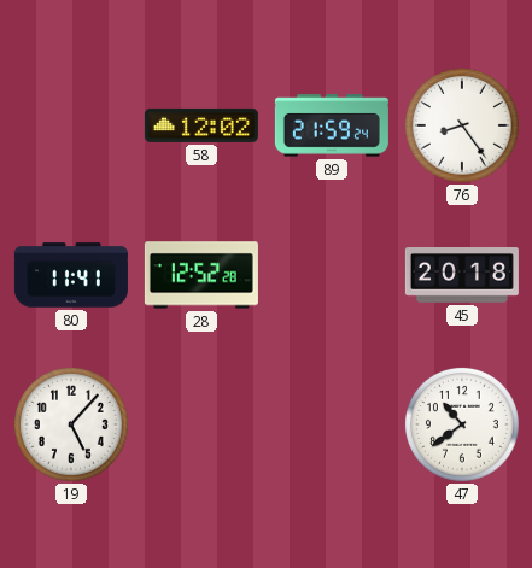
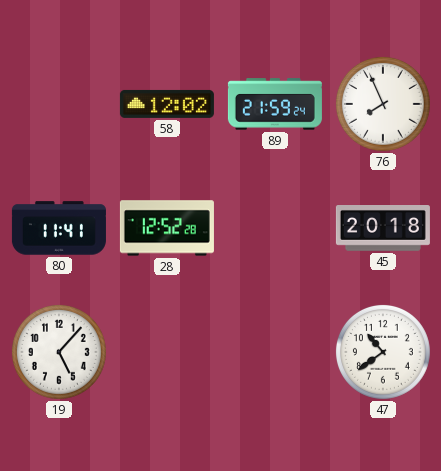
76: 8:24 -> 7:56
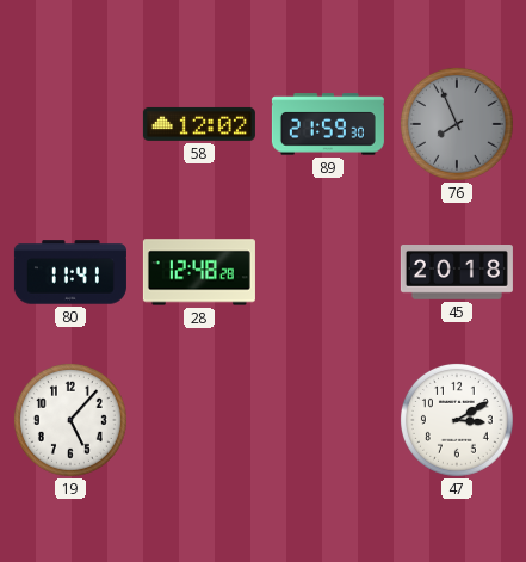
89: 21:59:24 -> 21:59:30
76 dial: white -> grey
28: 12:52 -> 12:48
47: 10:39 -> 3:10
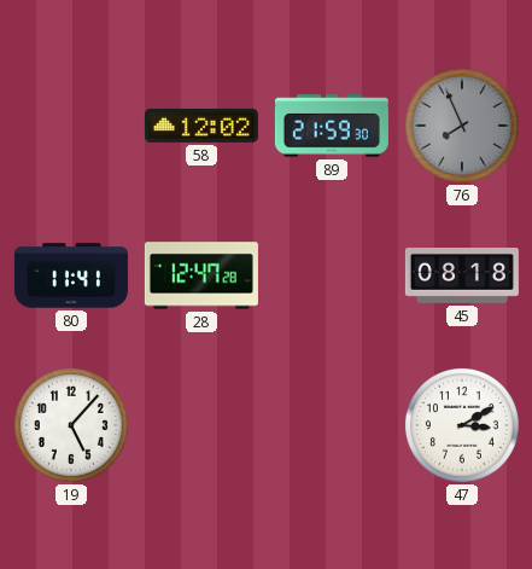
28: 12:48 -> 12:47
45: 20:18 -> 08:18
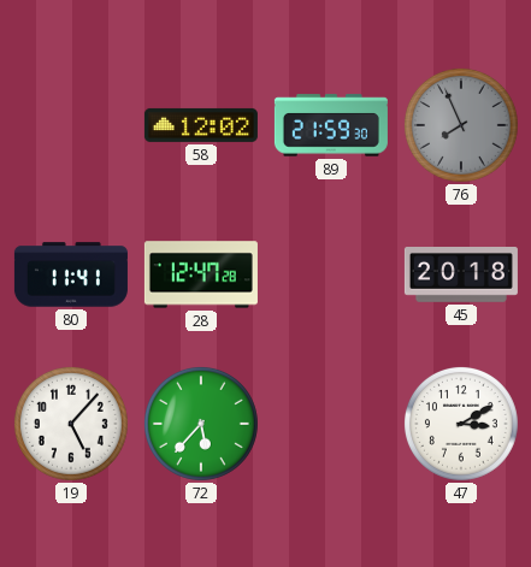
45: 08:18 -> 20:18
72: none -> 5:37
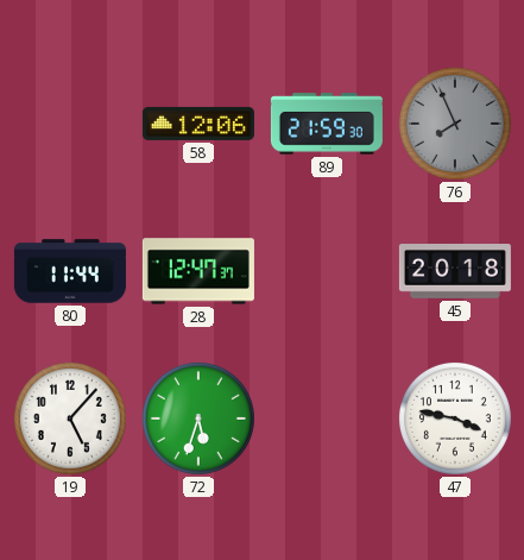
58: 12:02 -> 12:06
80: 11:41 -> 11:44
28: 12:47:28 -> 12:47:37
72: 5:37 -> 5:33
47: 3:10 -> 3:47
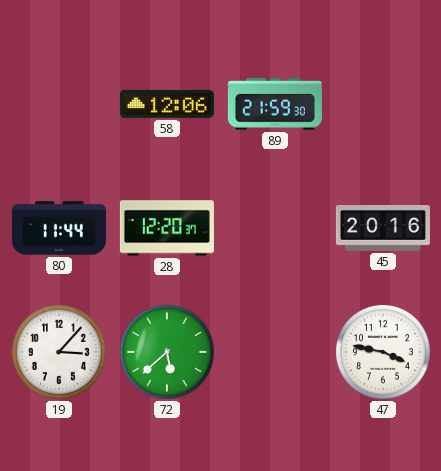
76: 7:56 -> none
28: 12:47 -> 12:20
45: 20:18 -> 20:16
19: 5:07 -> 3:07
72: 5:33 -> 5:38
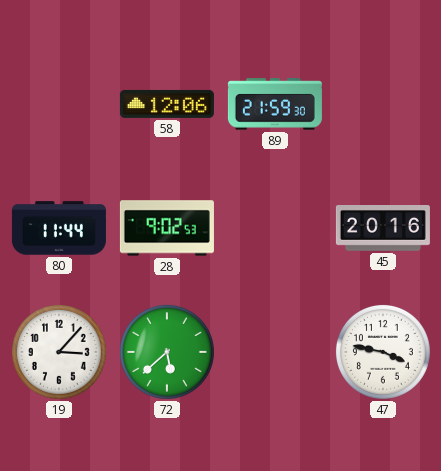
28: 12:20 -> 9:02
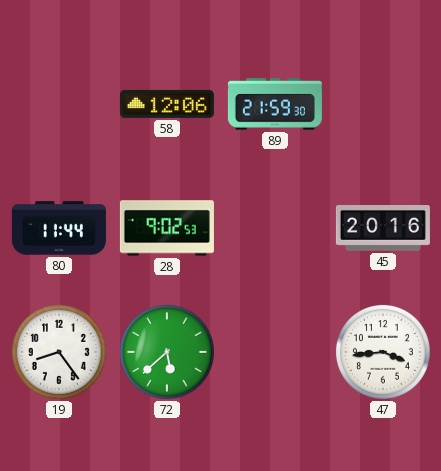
19: 3:07 -> 8:24
47: 3:47 -> 3:44
